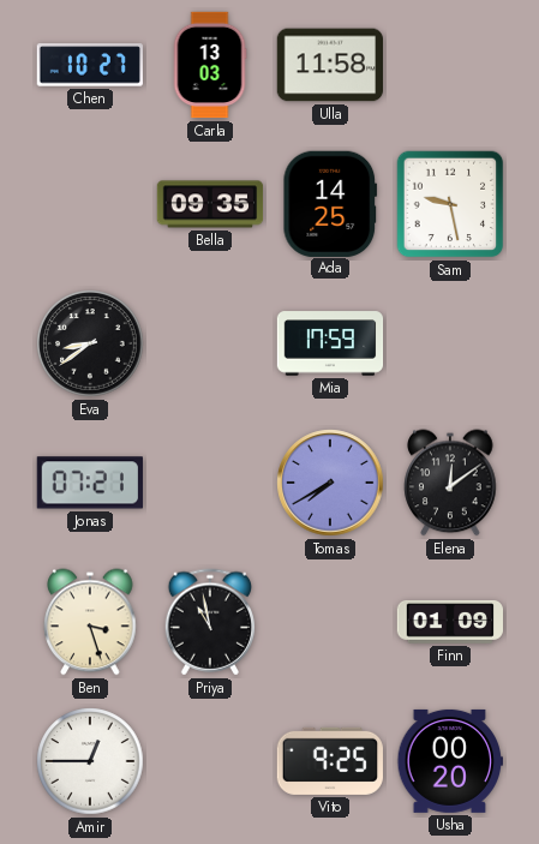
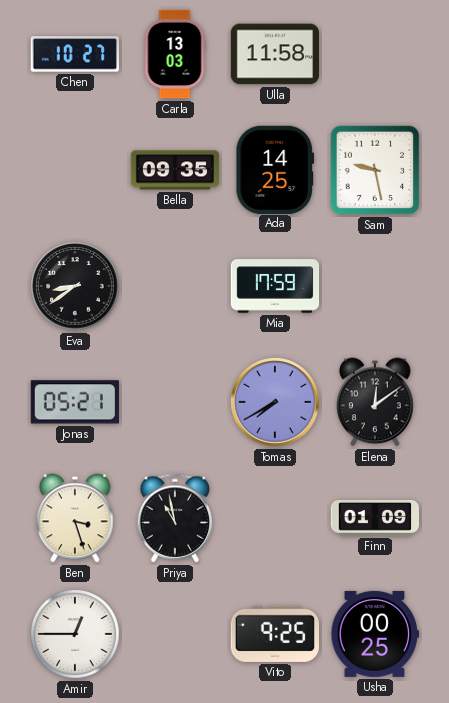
Jonas: 07:21 -> 05:21
Usha: 00:20 -> 00:25
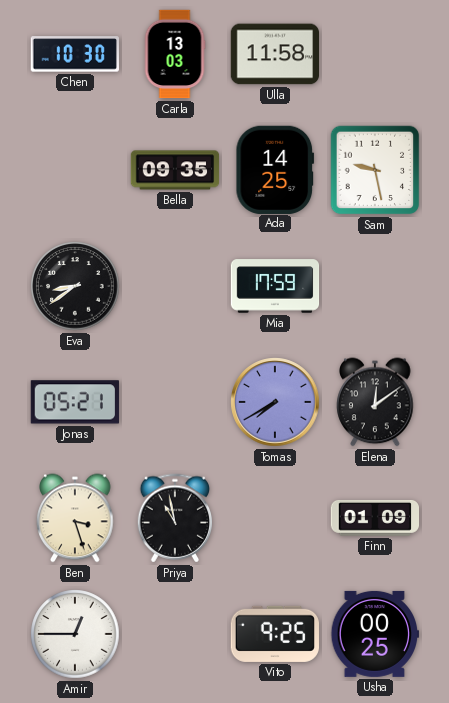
Chen: 10:27 -> 10:30
